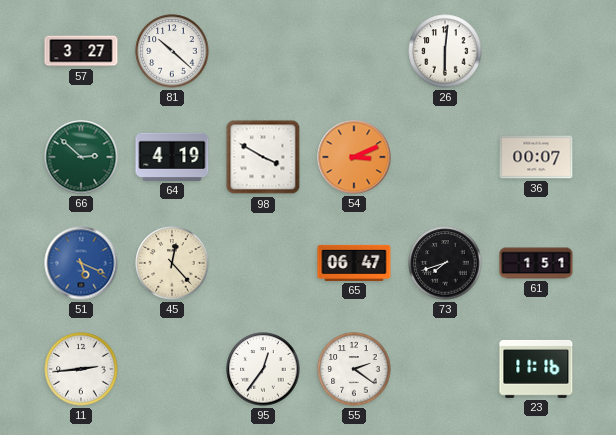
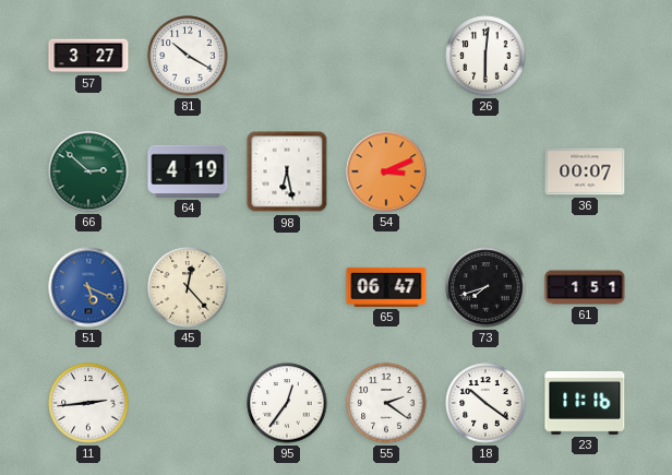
81: 10:22 -> 10:20
98: 3:50 -> 6:28
18: none -> 10:21
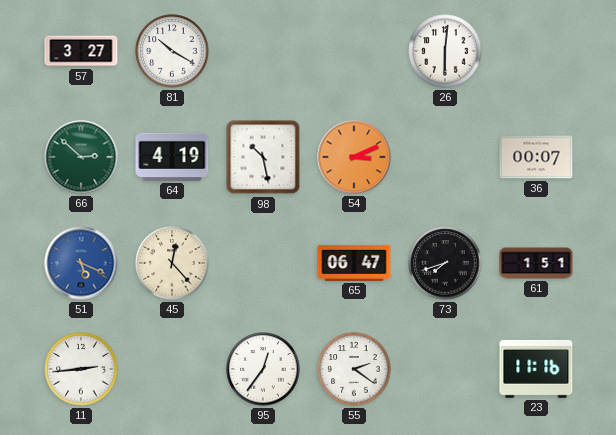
98: 6:28 -> 10:28
18: 10:21 -> none
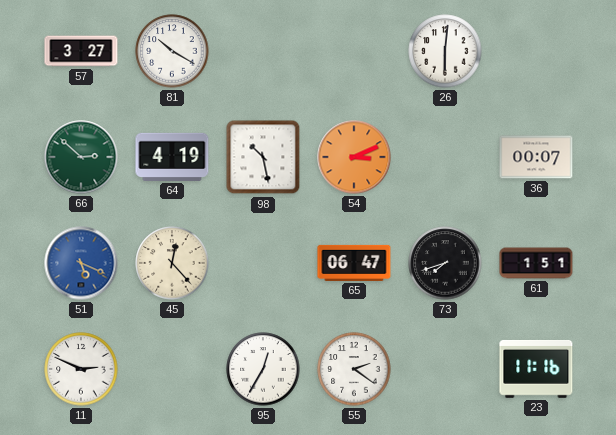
11: 2:44 -> 2:49
95: 12:36 -> 12:35
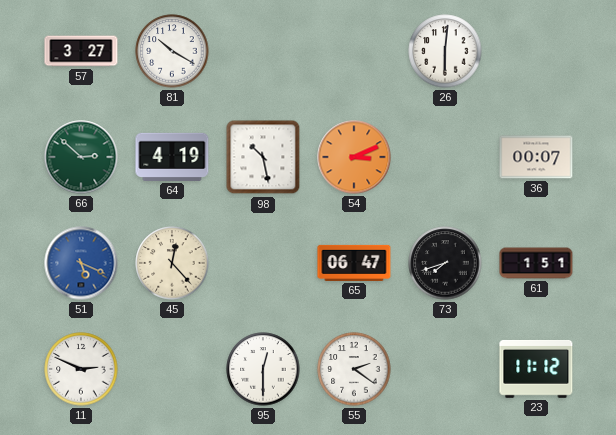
95: 12:35 -> 12:30
23: 11:16 -> 11:12
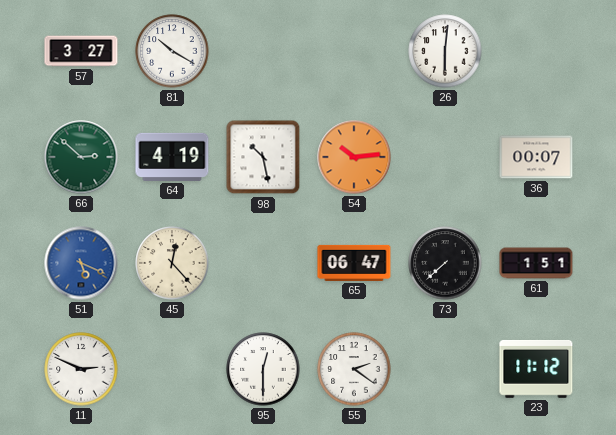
54: 3:11 -> 10:14
73: 7:42 -> 7:38
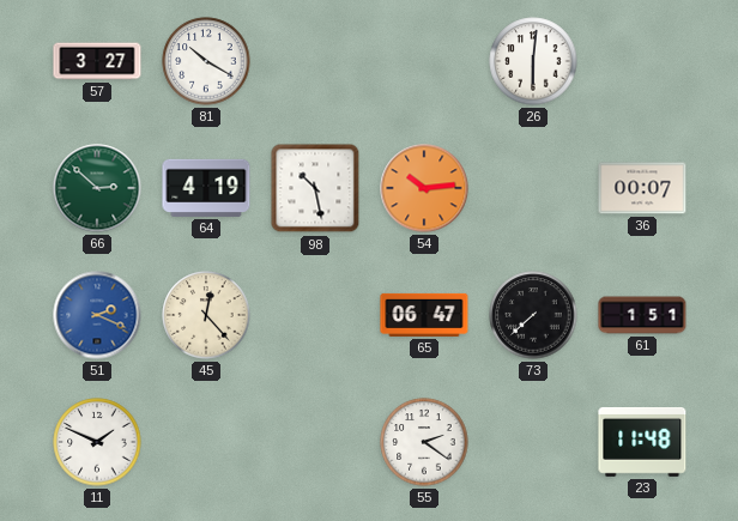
51: 5:19 -> 2:19
11: 2:49 -> 1:49
95: 12:30 -> none
23: 11:12 -> 11:48
